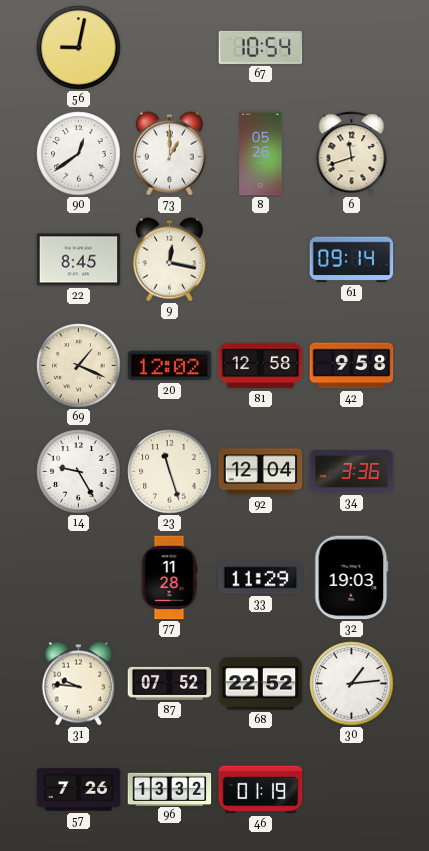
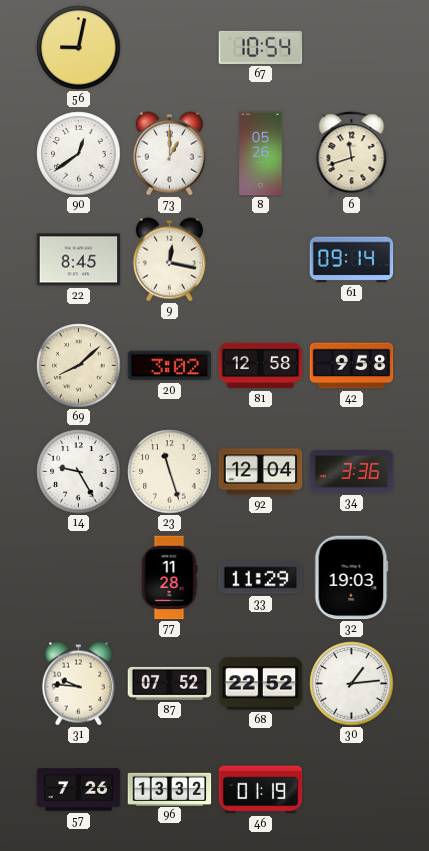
69: 1:19 -> 8:08
20: 12:02 -> 3:02
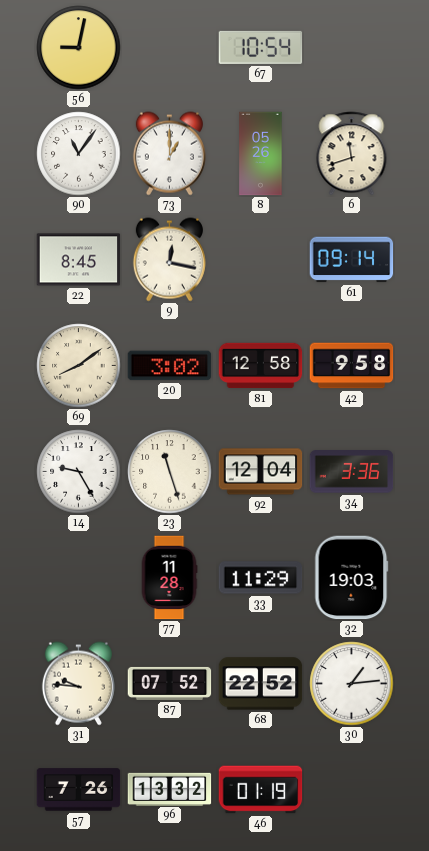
90: 12:39 -> 11:06
69: 8:08 -> 8:09
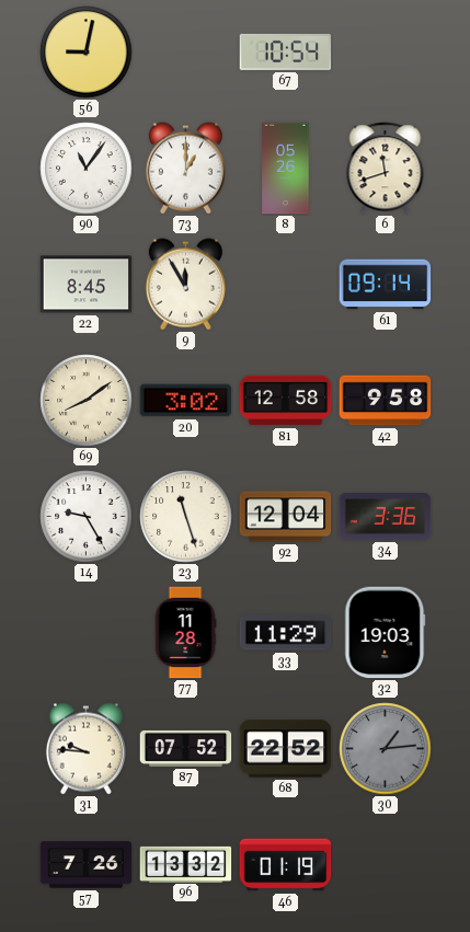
9: 12:17 -> 11:55
30 dial: white -> grey
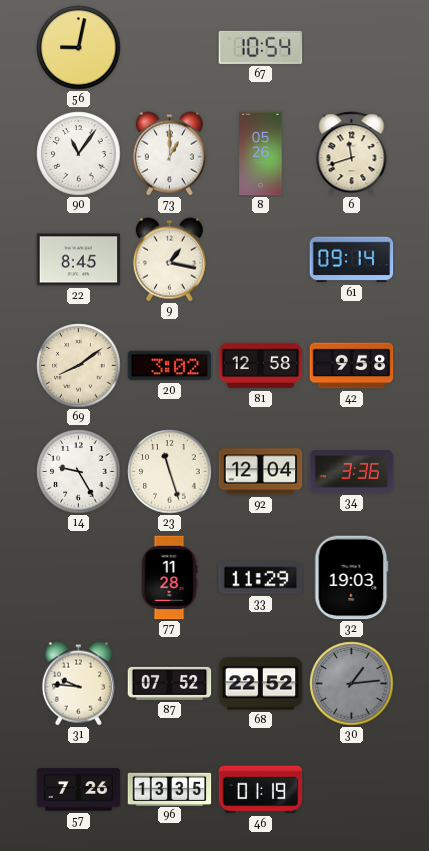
9: 11:55 -> 1:17
96: 13:32 -> 13:35
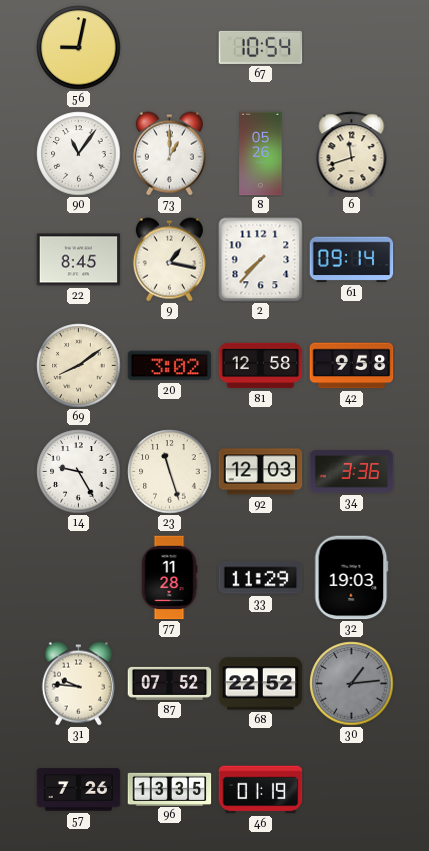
2: none -> 7:37
92: 12:04 -> 12:03
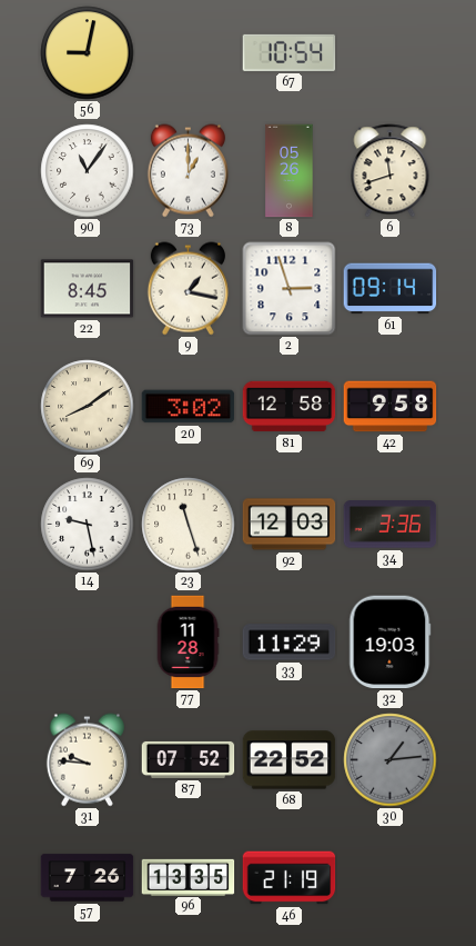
2: 7:37 -> 2:57
14: 9:25 -> 9:28
46: 01:19 -> 21:19
